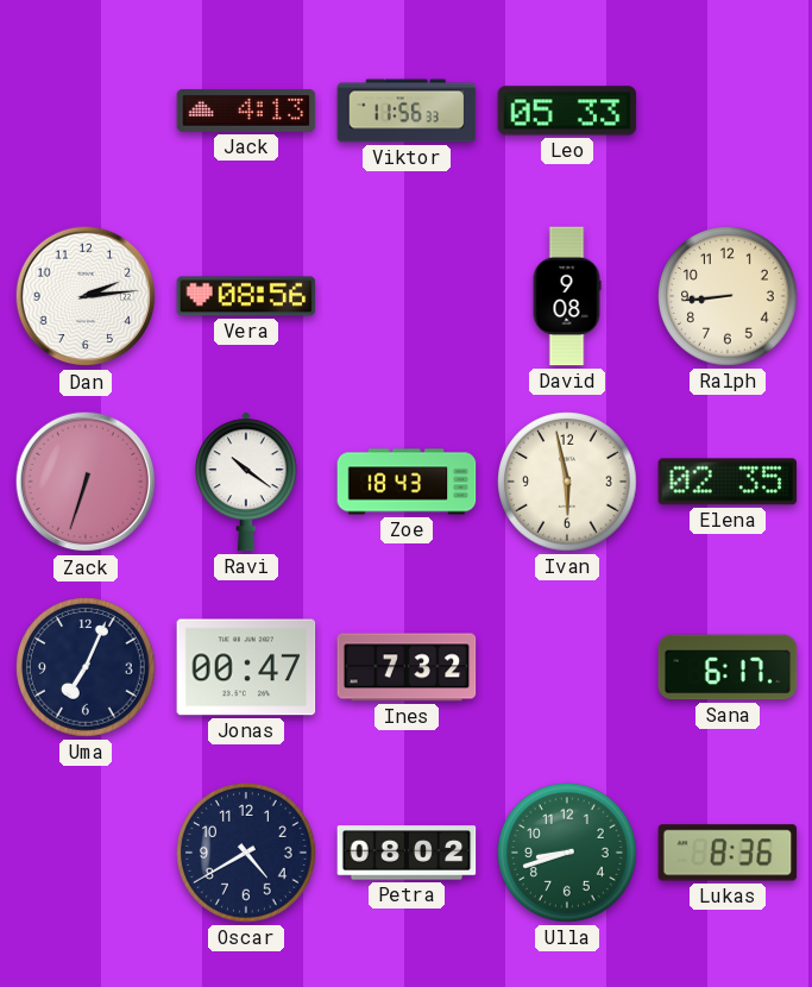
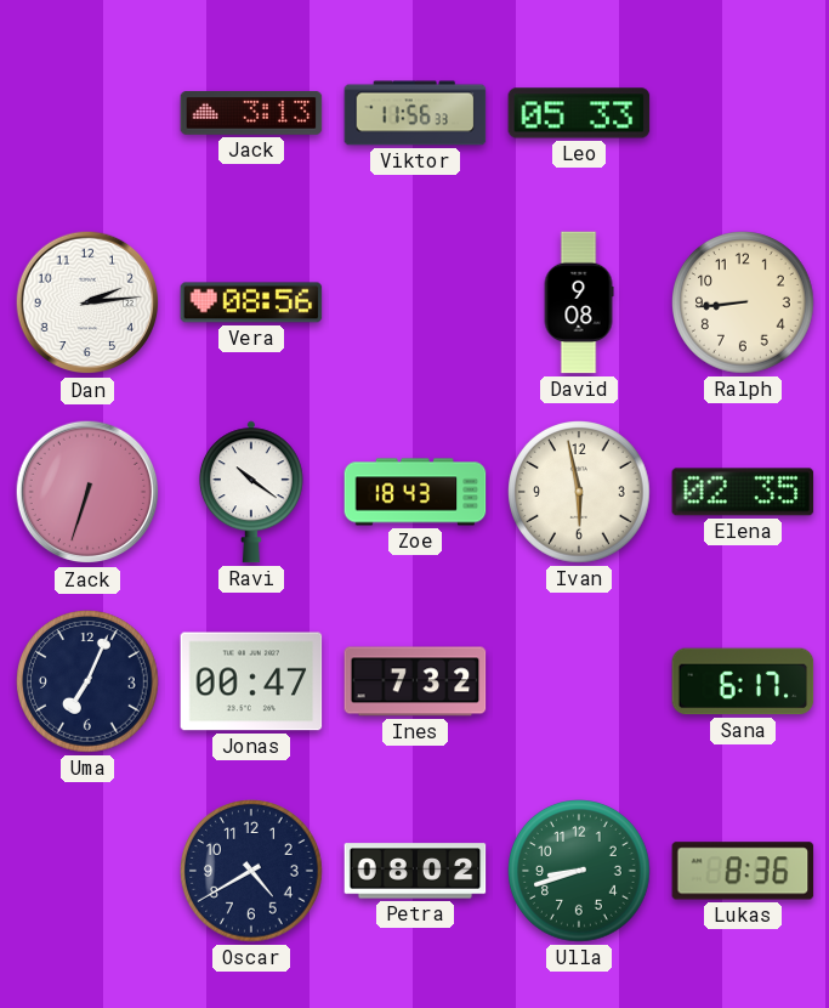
Jack: 4:13 -> 3:13
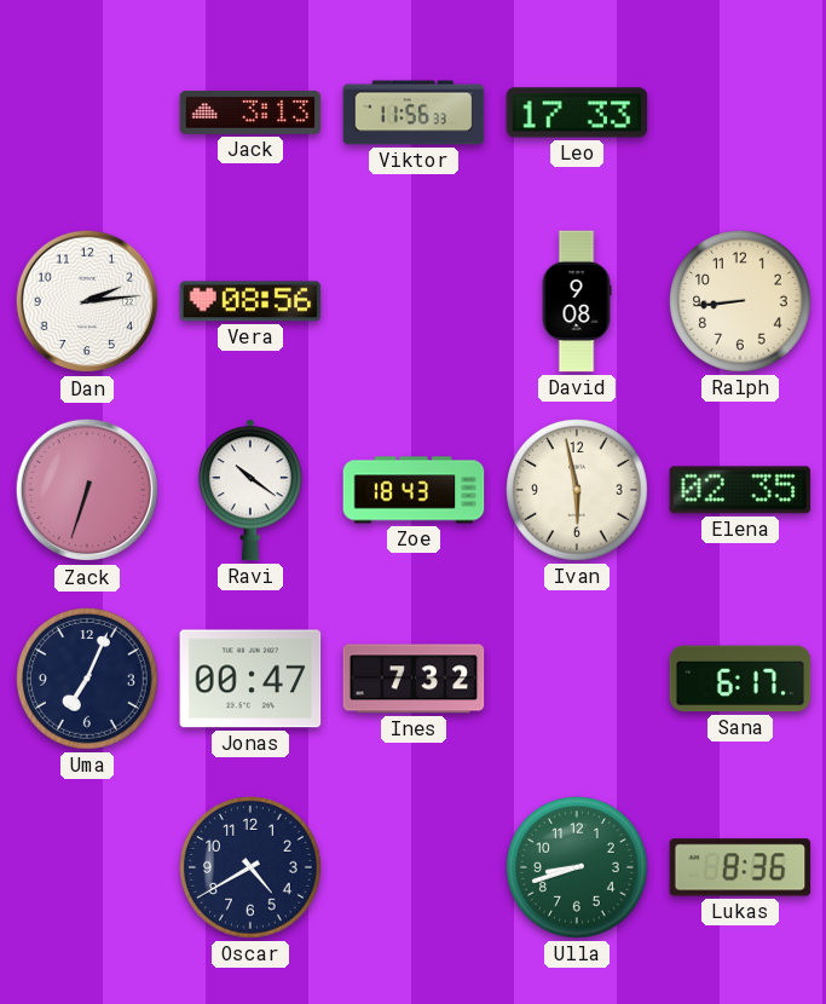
Leo: 05:33 -> 17:33
Petra: 08:02 -> none
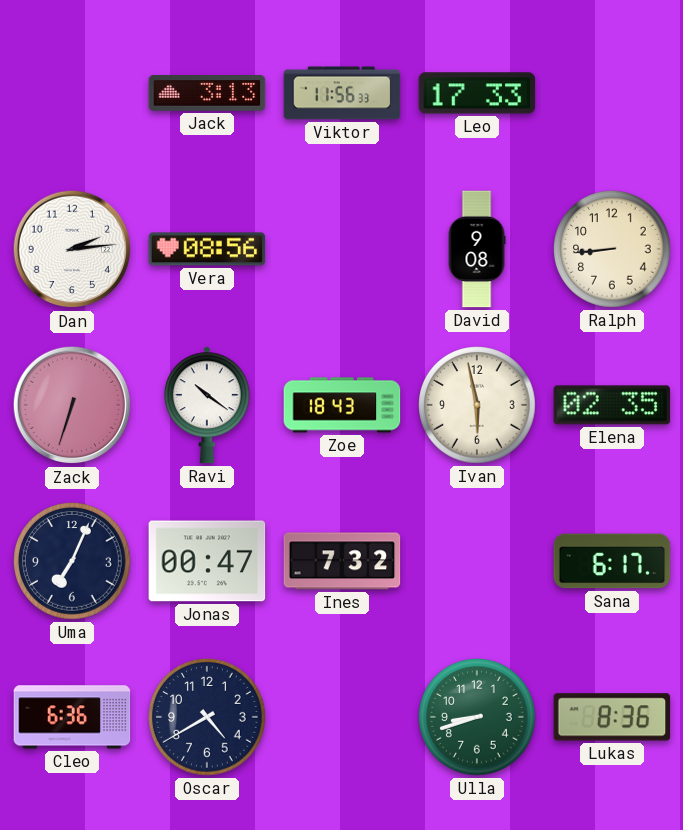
Cleo: none -> 6:36
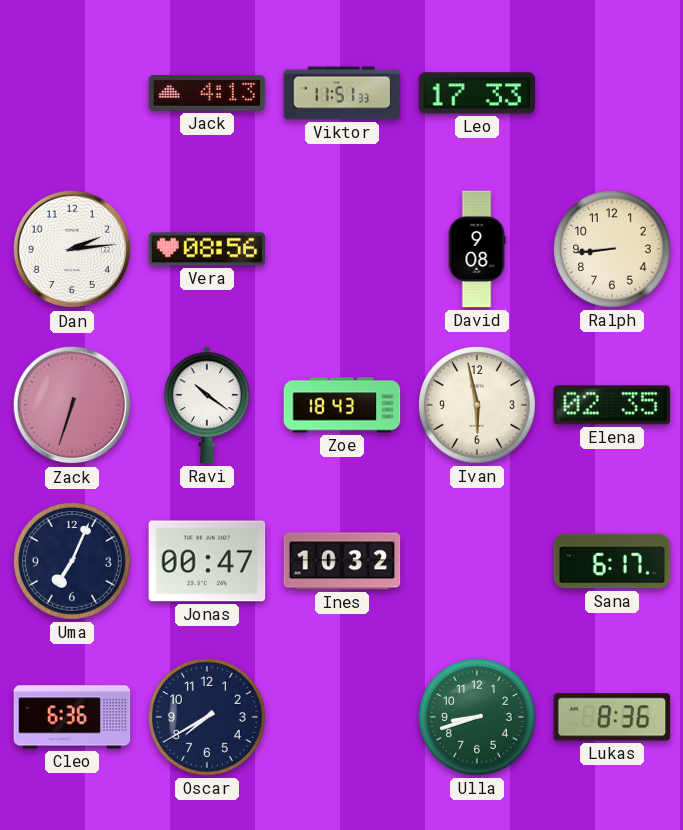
Jack: 3:13 -> 4:13
Viktor: 11:56 -> 11:51
Ines: 7:32 -> 10:32
Oscar: 4:40 -> 7:40
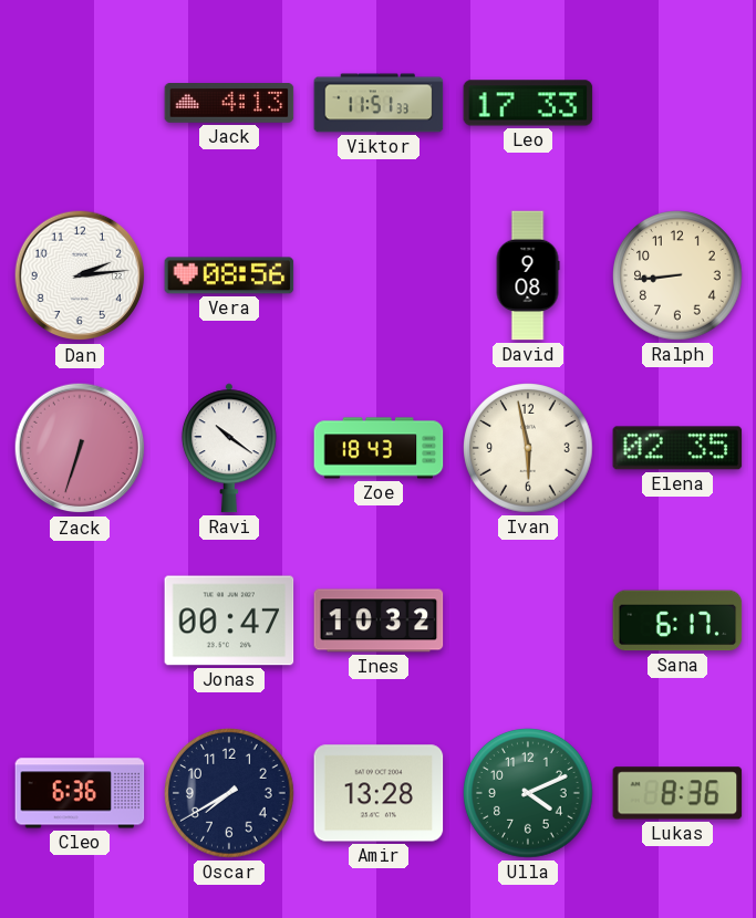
Uma: 7:04 -> none
Amir: none -> 13:28
Ulla: 8:42 -> 4:11
